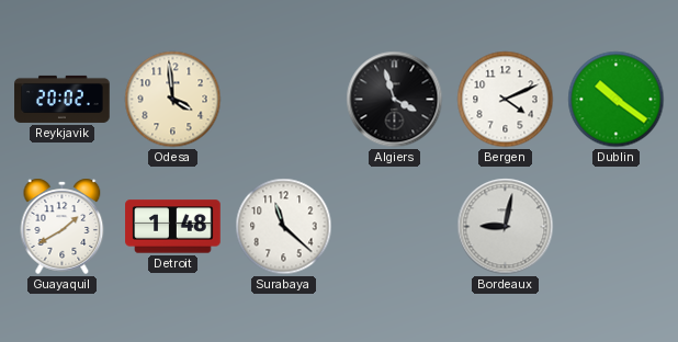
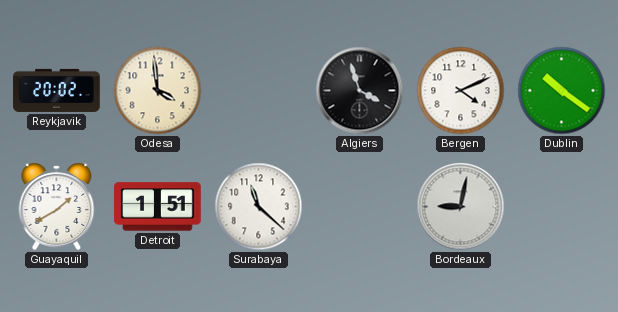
Detroit: 1:48 -> 1:51
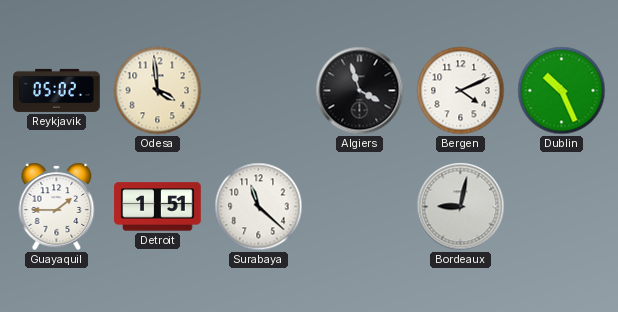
Reykjavik: 20:02 -> 05:02
Dublin: 10:21 -> 10:26
Guayaquil: 1:40 -> 1:45
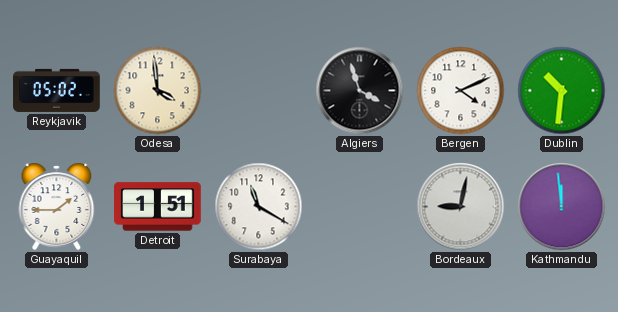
Dublin: 10:26 -> 10:31
Surabaya: 11:22 -> 11:20
Kathmandu: none -> 11:59
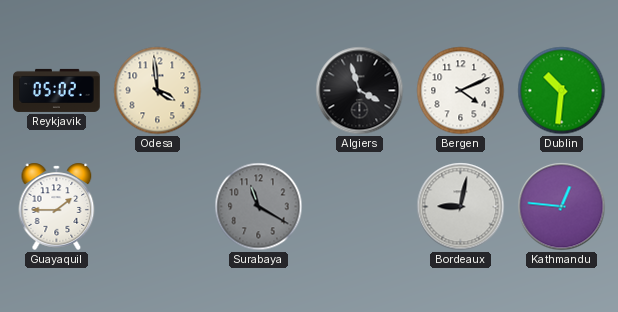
Detroit: 1:51 -> none
Surabaya dial: white -> grey
Kathmandu: 11:59 -> 12:46
